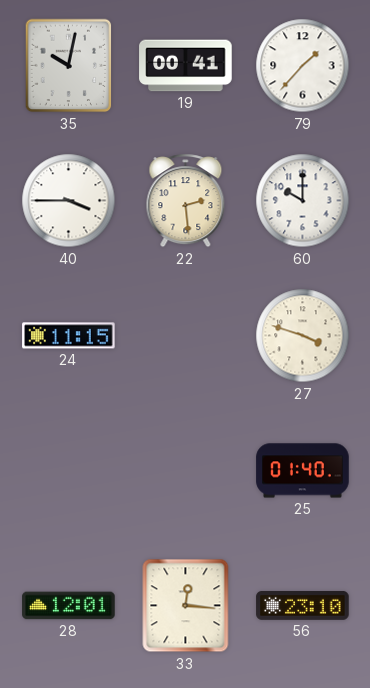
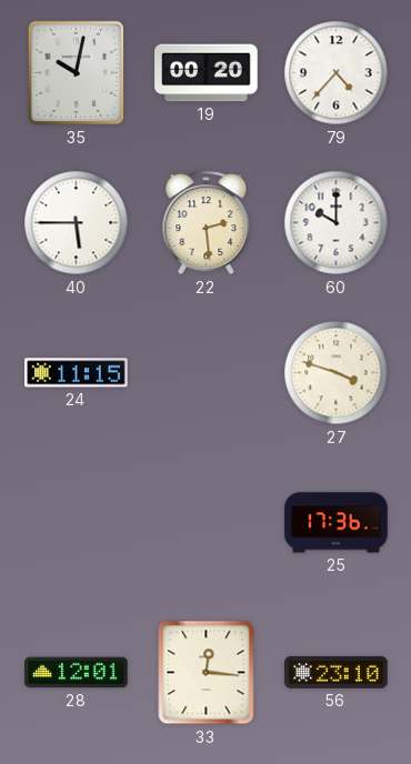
19: 00:41 -> 00:20
79: 1:37 -> 4:37
40: 3:45 -> 5:45
25: 01:40 -> 17:36
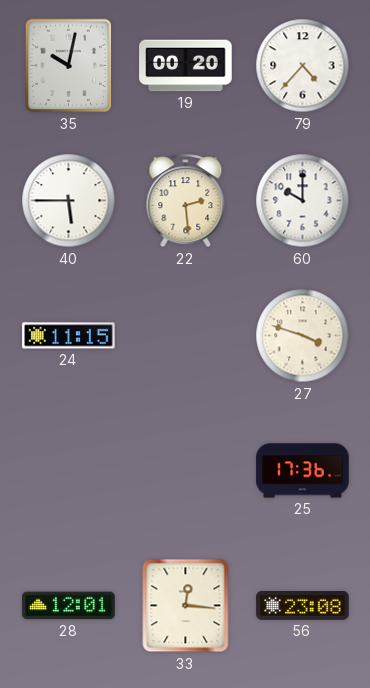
56: 23:10 -> 23:08
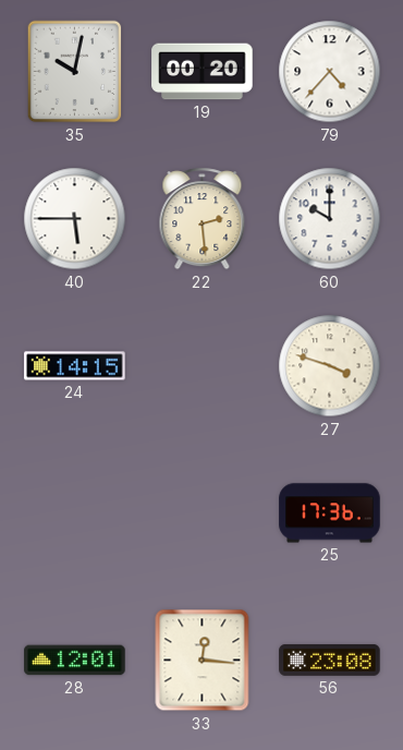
24: 11:15 -> 14:15
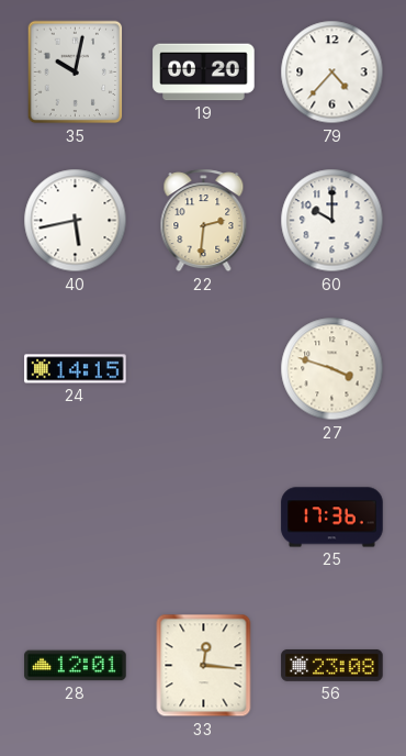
40: 5:45 -> 5:43
22: 2:29 -> 2:31
